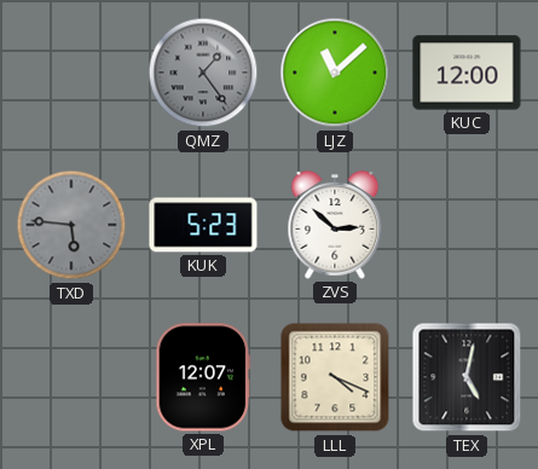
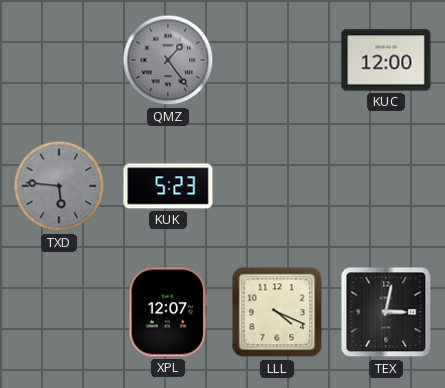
LJZ: 11:08 -> none
ZVS: 2:52 -> none
TEX: 5:02 -> 3:02
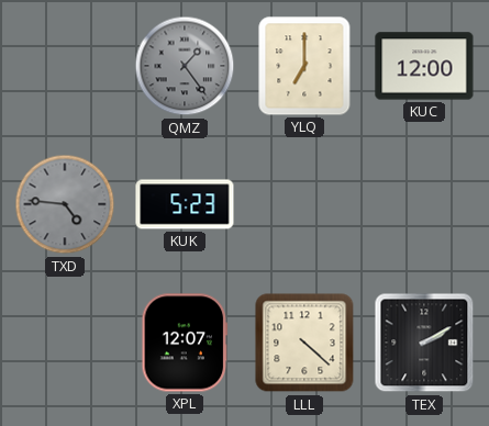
YLQ: none -> 7:00
TXD: 5:46 -> 4:46
LLL: 4:19 -> 4:22
TEX: 3:02 -> 2:10
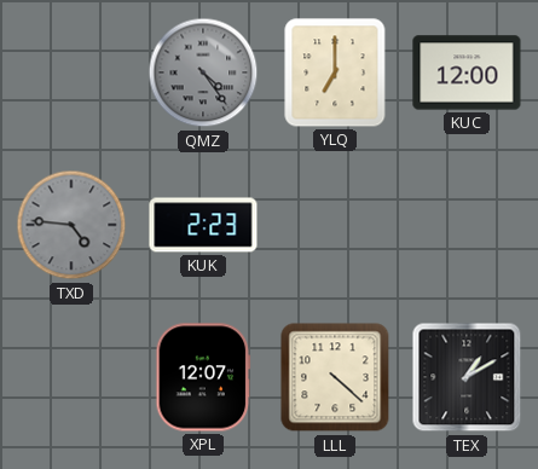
QMZ: 1:24 -> 4:24
KUK: 5:23 -> 2:23
TEX: 2:10 -> 1:10
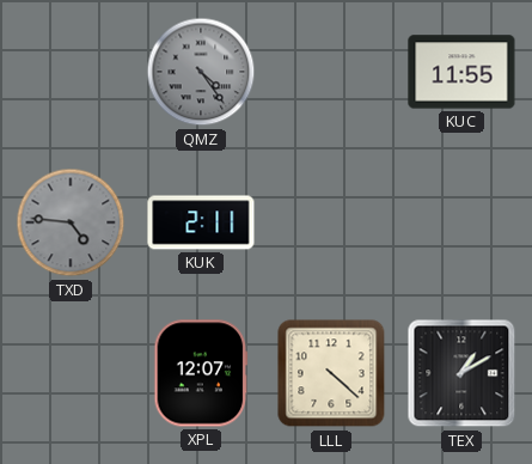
YLQ: 7:00 -> none
KUC: 12:00 -> 11:55
KUK: 2:23 -> 2:11
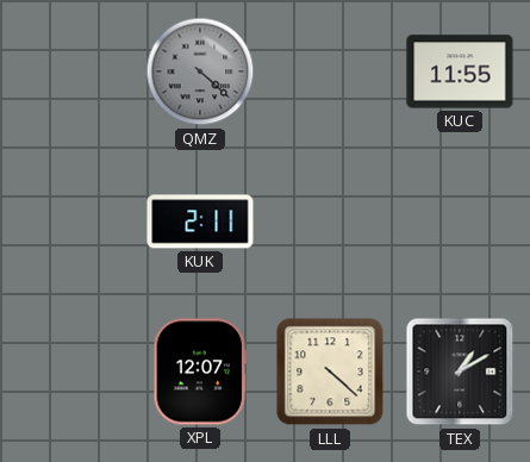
QMZ: 4:24 -> 4:22
TXD: 4:46 -> none
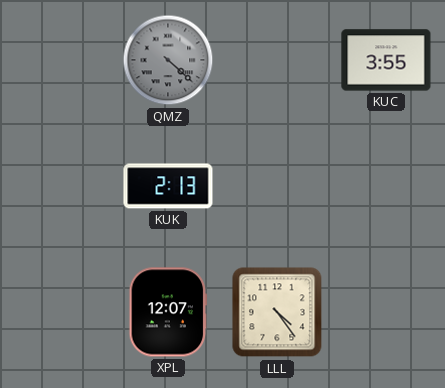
KUC: 11:55 -> 3:55
KUK: 2:11 -> 2:13
LLL: 4:22 -> 4:24
TEX: 1:10 -> none
